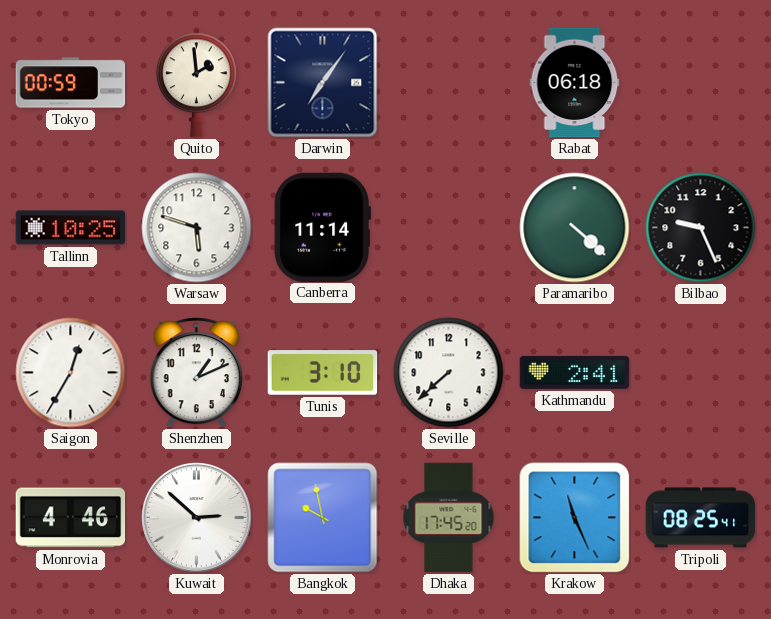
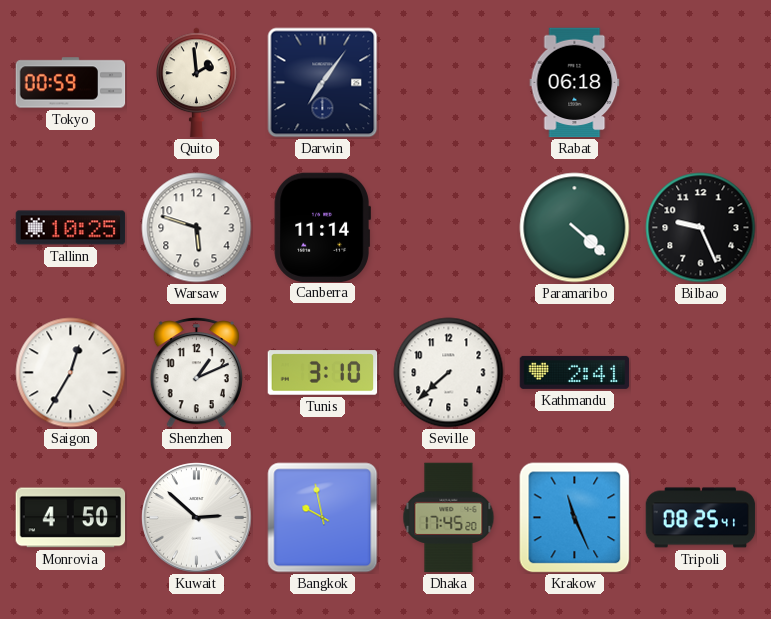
Monrovia: 4:46 -> 4:50
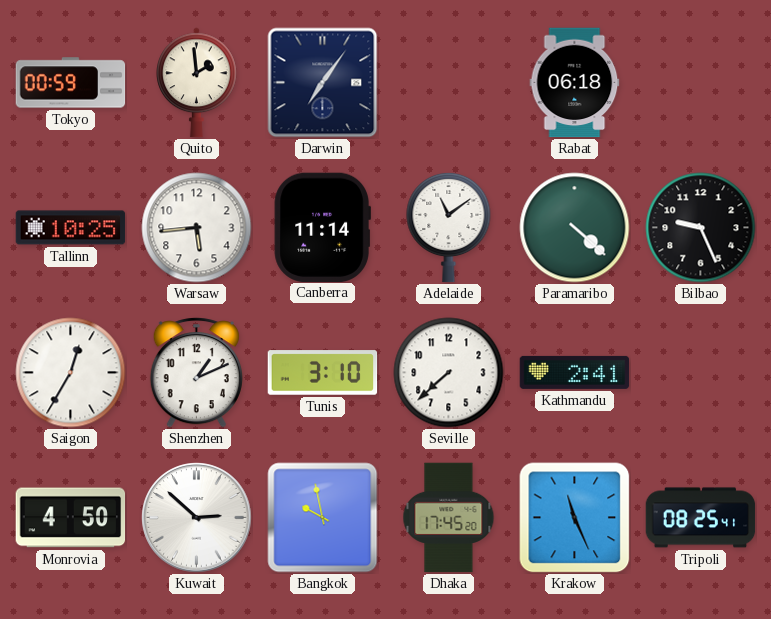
Warsaw: 5:48 -> 5:44
Adelaide: none -> 11:09
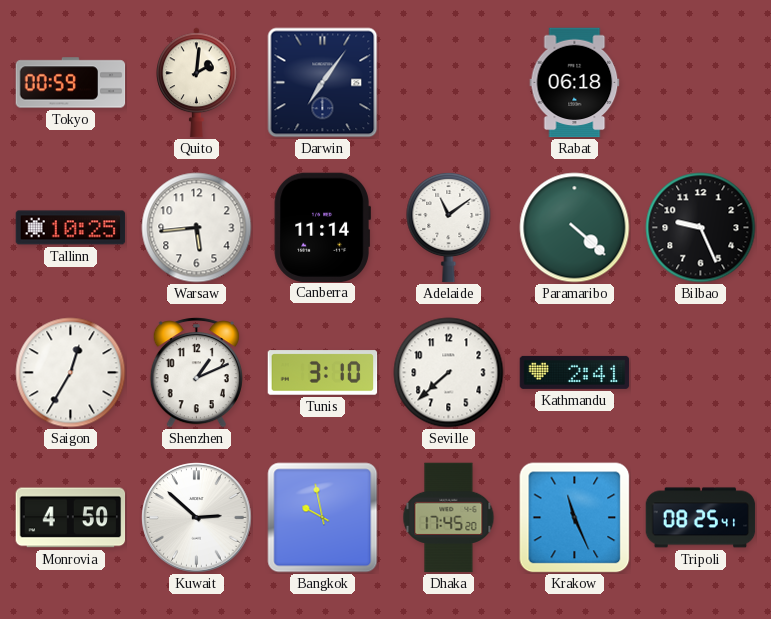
Quito: 1:59 -> 2:01
